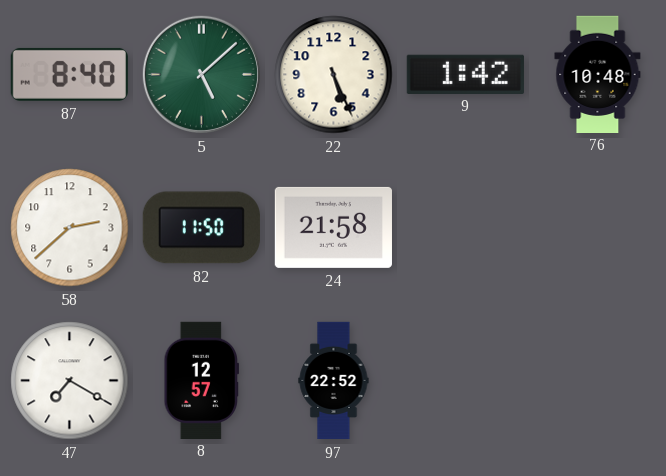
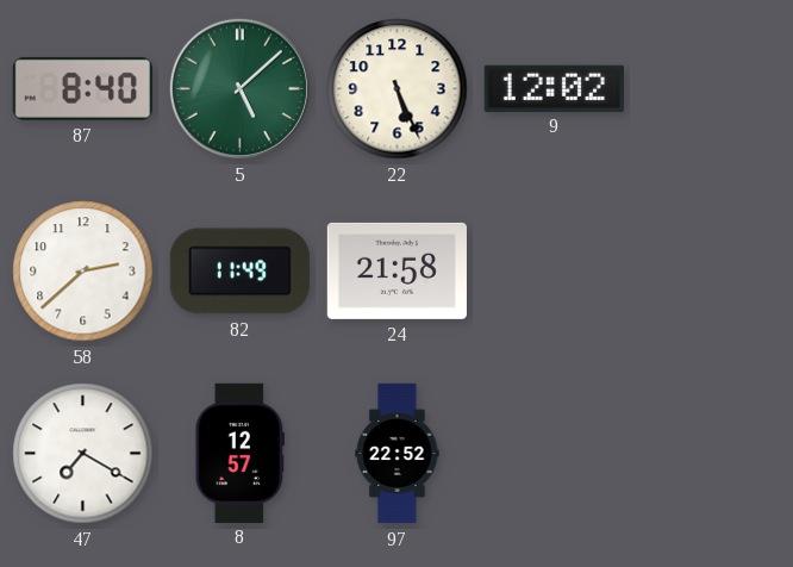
9: 1:42 -> 12:02
76: 10:48 -> none
82: 11:50 -> 11:49
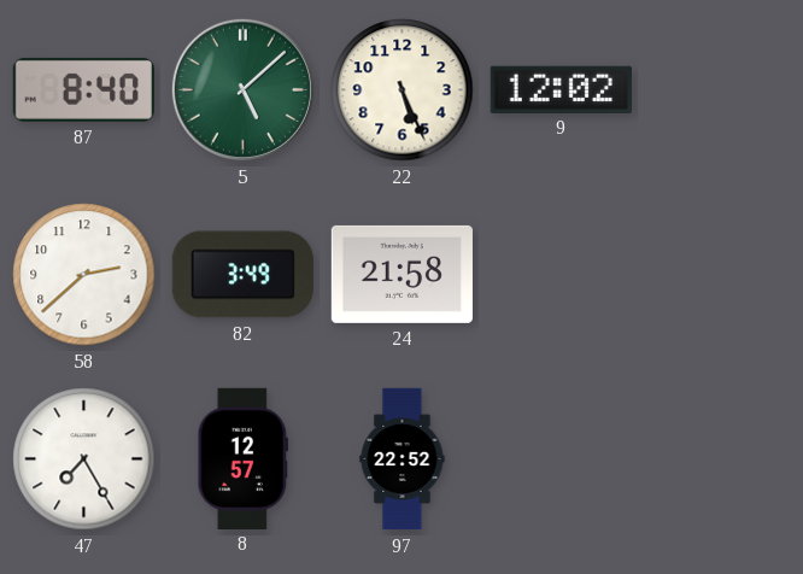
82: 11:49 -> 3:49
47: 7:20 -> 7:25
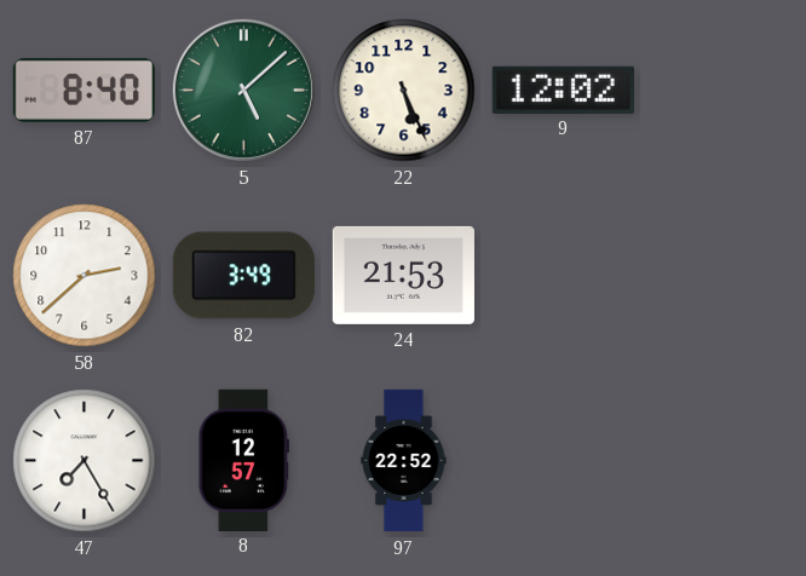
24: 21:58 -> 21:53
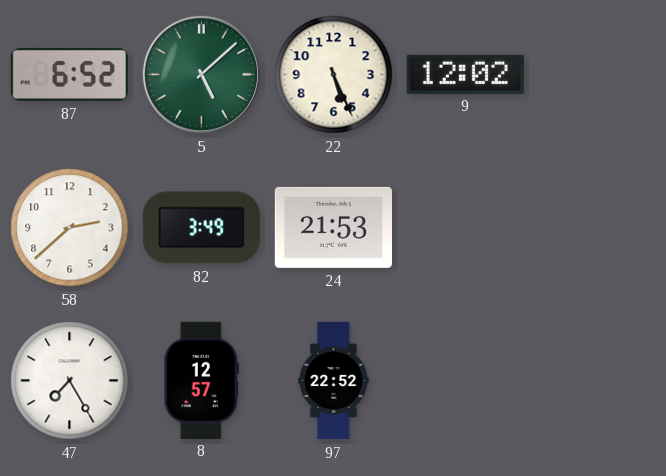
87: 8:40 -> 6:52
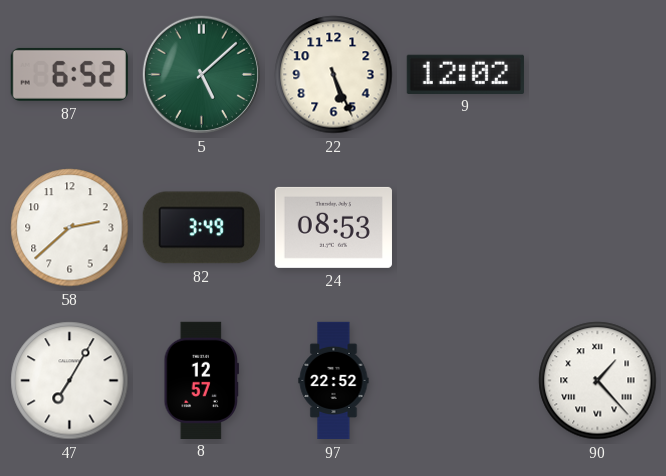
24: 21:53 -> 08:53
47: 7:25 -> 7:05
90: none -> 1:23
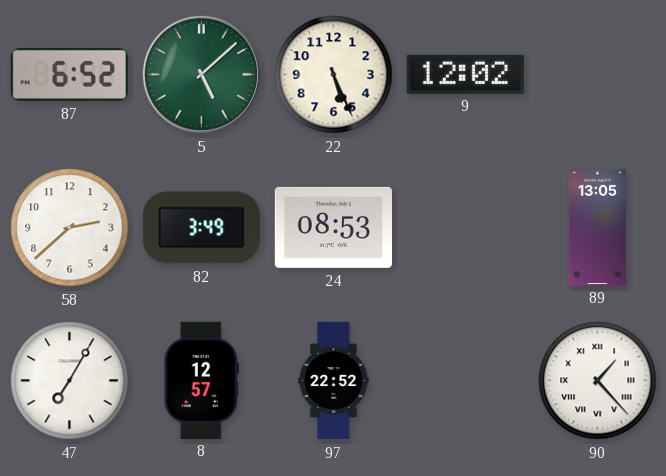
89: none -> 13:05
